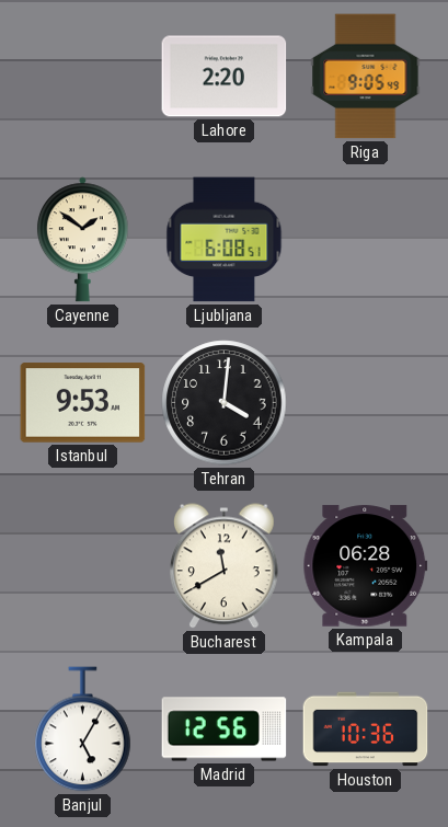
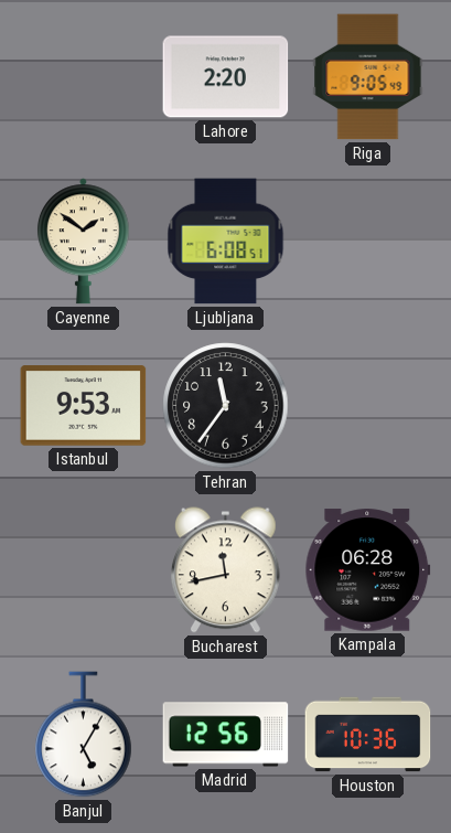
Tehran: 4:01 -> 11:36
Bucharest: 11:40 -> 11:43
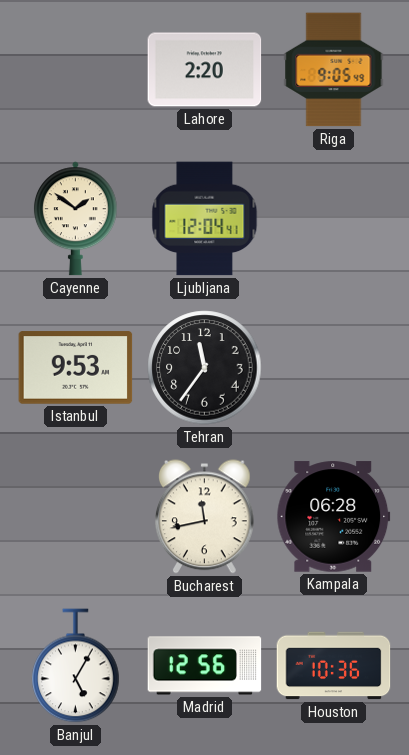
Ljubljana: 6:08 -> 12:04
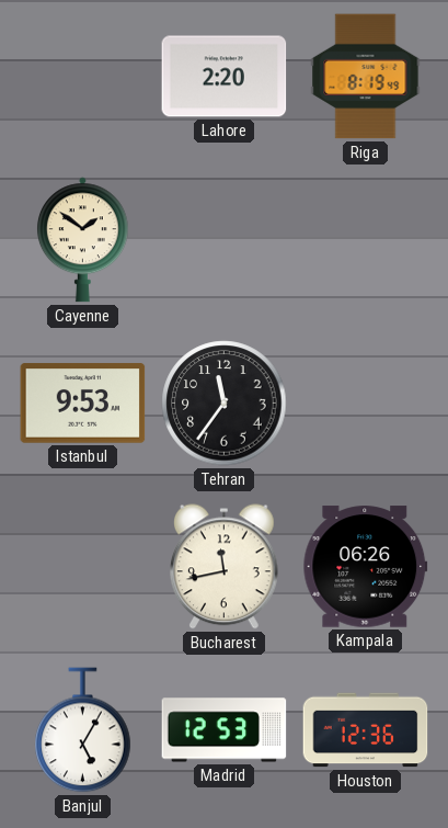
Riga: 9:05 -> 8:19
Ljubljana: 12:04 -> none
Kampala: 06:28 -> 06:26
Madrid: 12:56 -> 12:53
Houston: 10:36 -> 12:36
